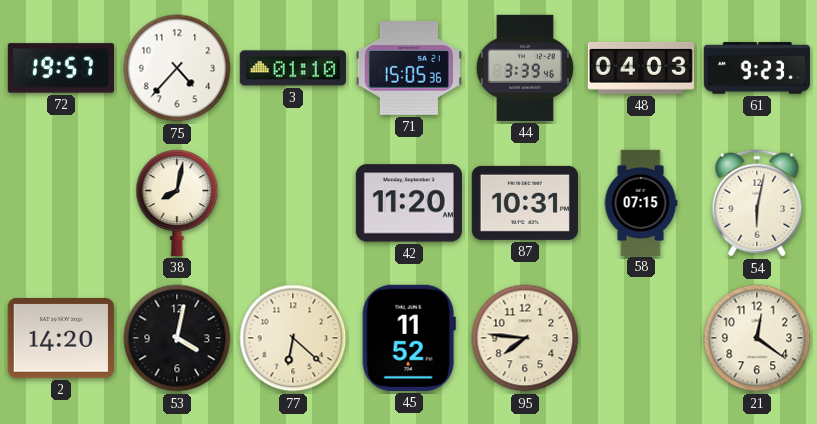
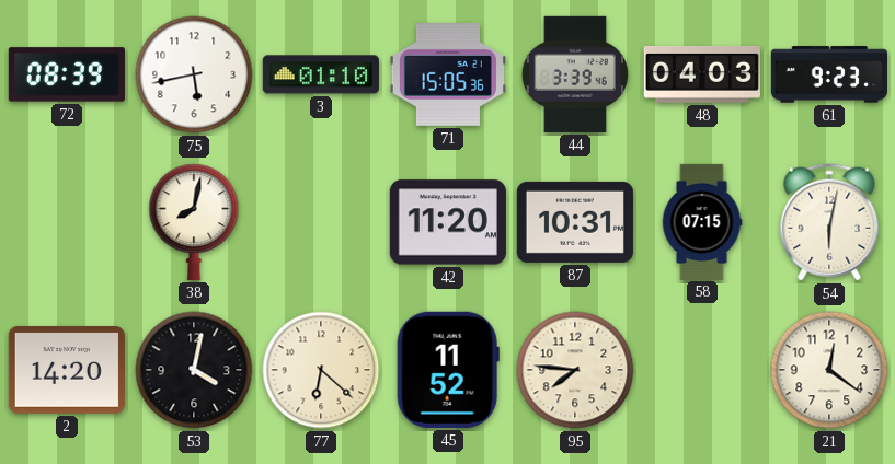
72: 19:57 -> 08:39
75: 4:37 -> 5:43
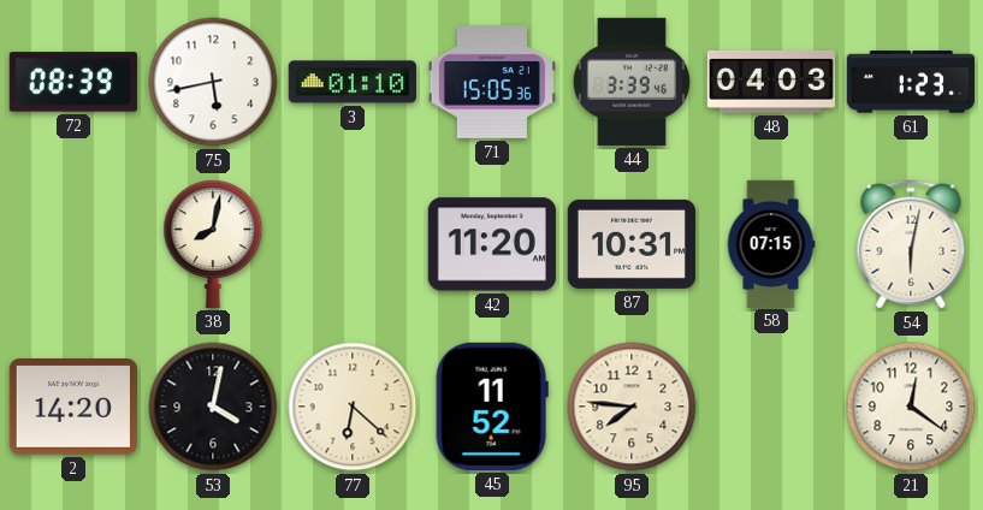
61: 9:23 -> 1:23
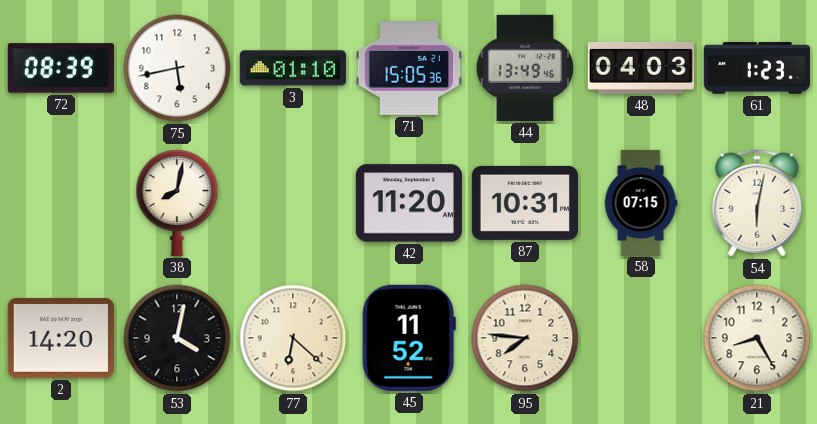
44: 3:39 -> 13:49
21: 12:21 -> 8:25
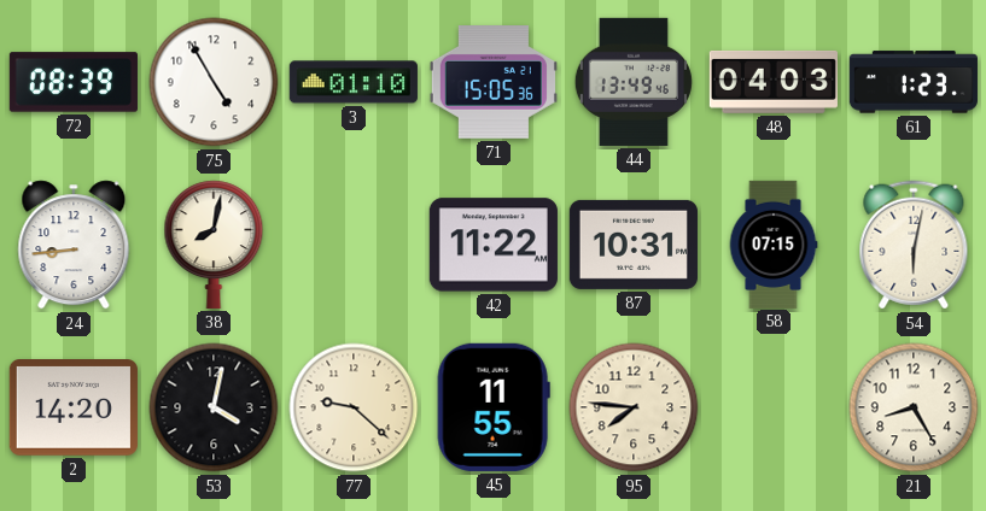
75: 5:43 -> 4:55
24: none -> 8:44
42: 11:20 -> 11:22
77: 6:22 -> 9:22
45: 11:52 -> 11:55
